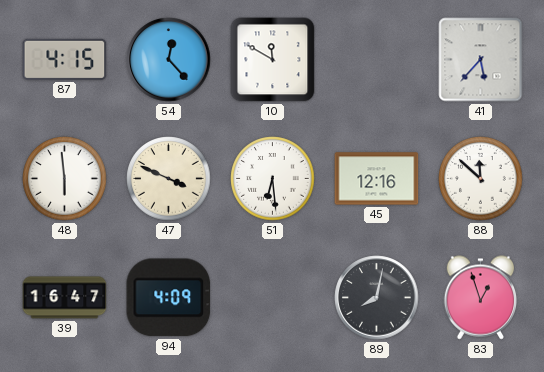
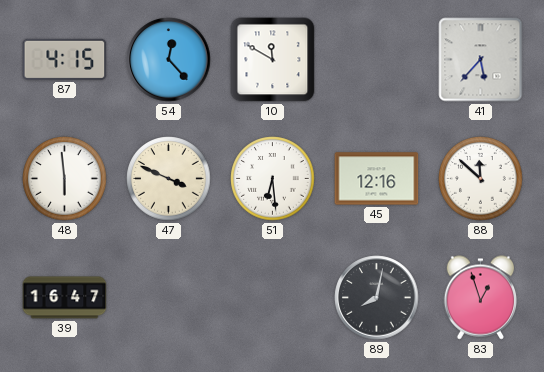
94: 4:09 -> none
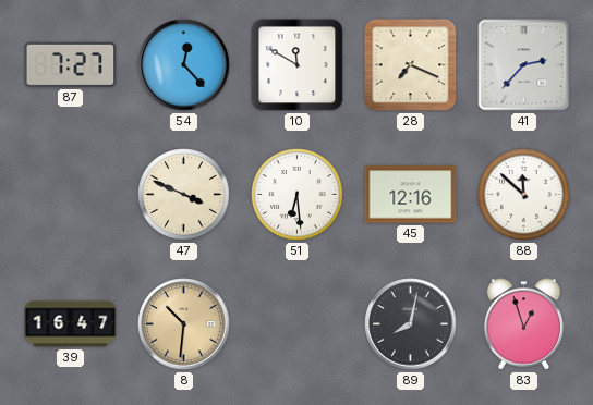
87: 4:15 -> 7:27
28: none -> 7:19
41: 5:37 -> 2:37
48: 5:59 -> none
8: none -> 10:31
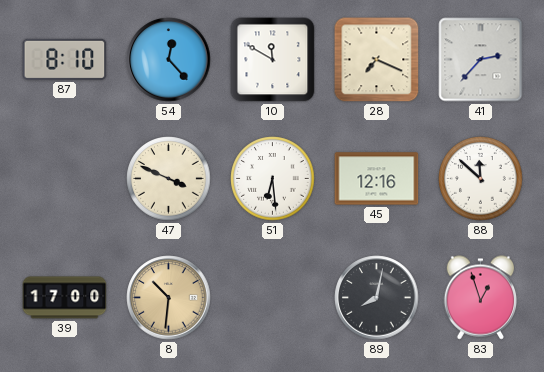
87: 7:27 -> 8:10
39: 16:47 -> 17:00
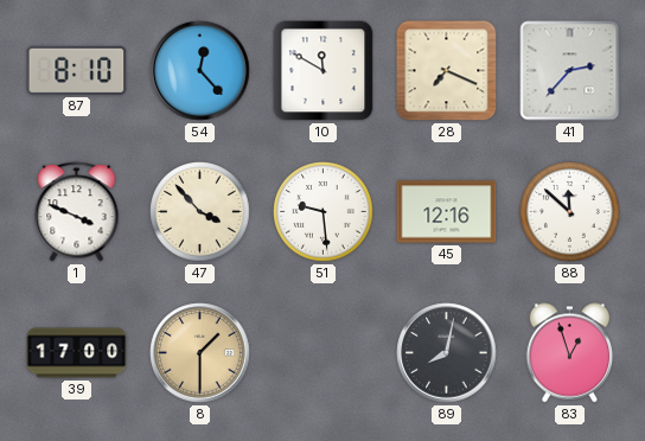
1: none -> 3:49
47: 3:49 -> 3:53
51: 6:29 -> 9:29
8: 10:31 -> 1:30
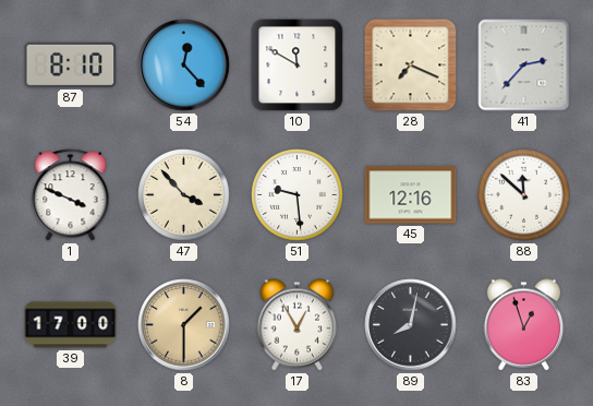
17: none -> 12:55
